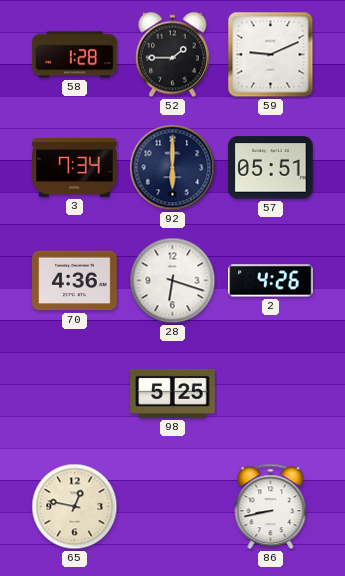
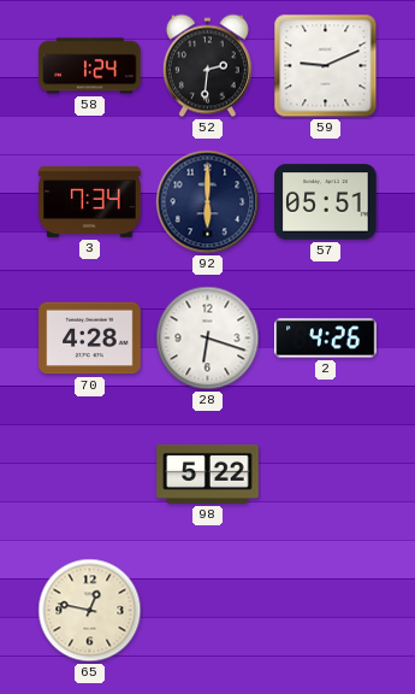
58: 1:28 -> 1:24
52: 1:45 -> 2:31
70: 4:36 -> 4:28
98: 5:25 -> 5:22
86: 8:43 -> none
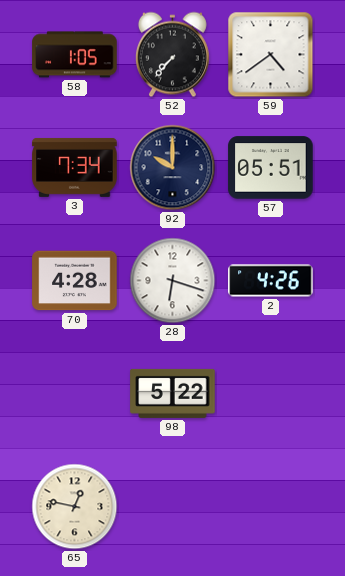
58: 1:24 -> 1:05
52: 2:31 -> 7:37
59: 9:11 -> 4:39
92: 6:00 -> 10:00
